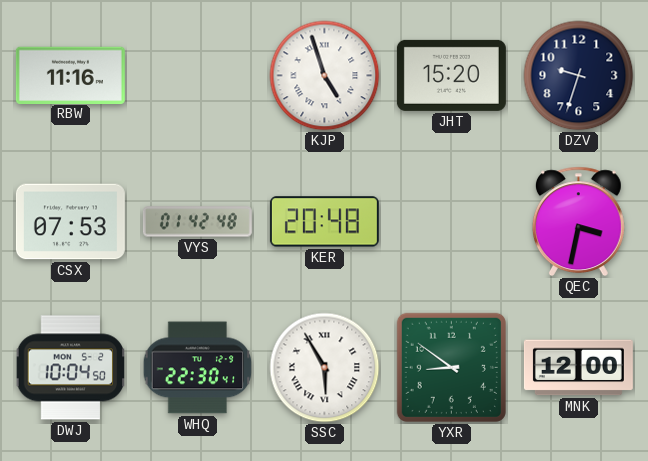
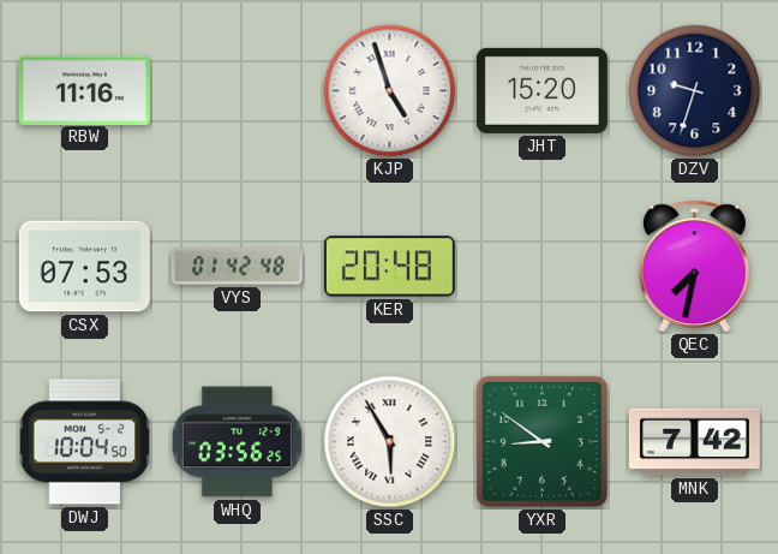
QEC: 3:32 -> 7:32
WHQ: 22:30 -> 03:56
MNK: 12:00 -> 7:42
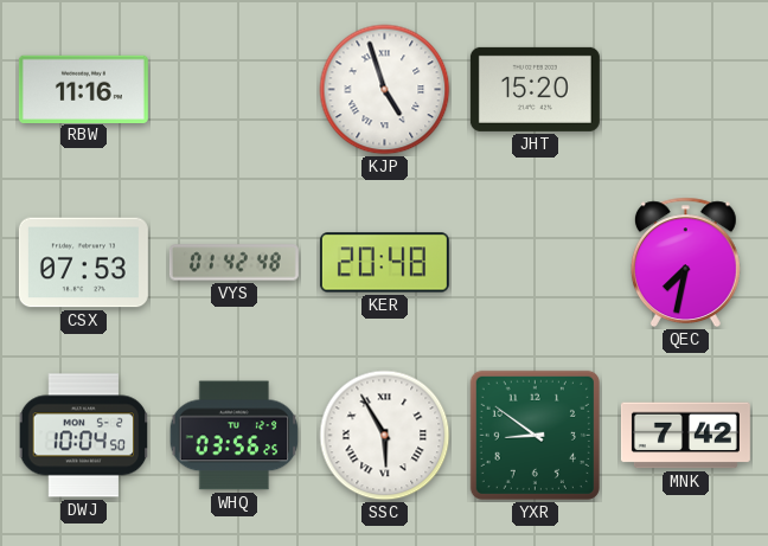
DZV: 9:33 -> none
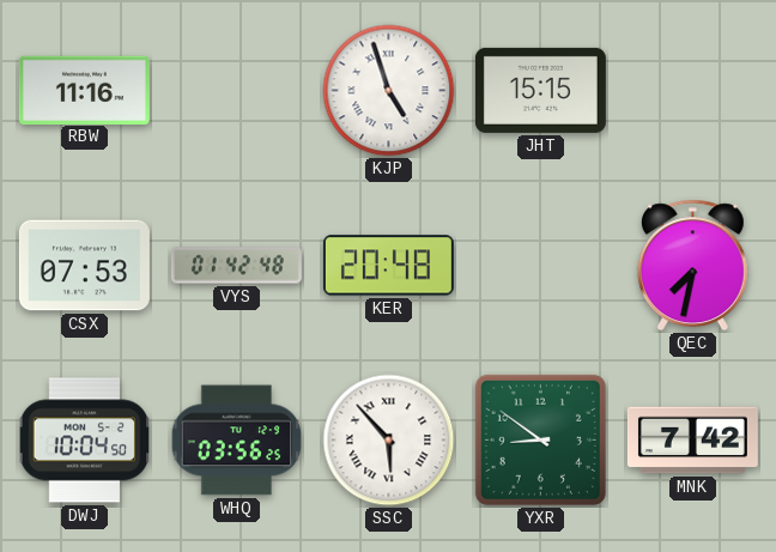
JHT: 15:20 -> 15:15
SSC: 5:55 -> 5:53
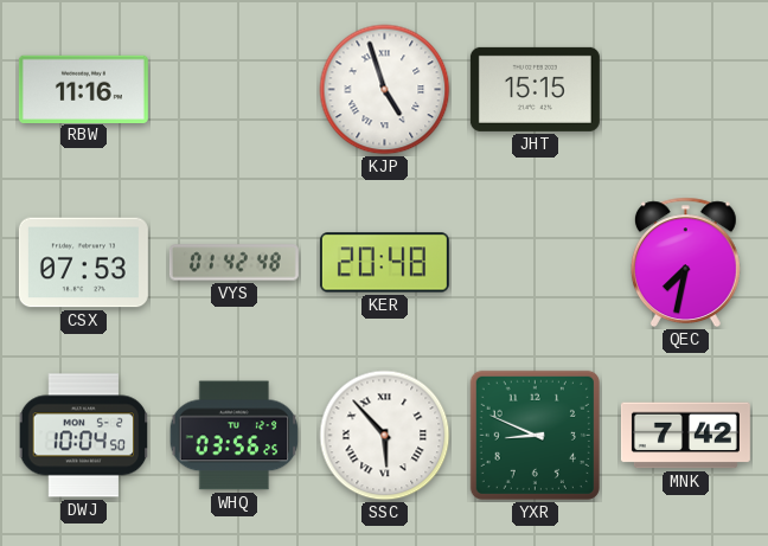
YXR: 8:51 -> 8:49
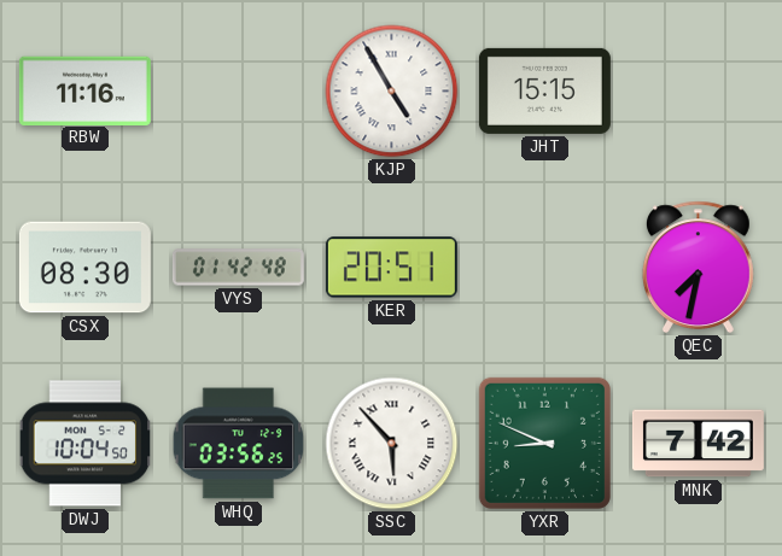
KJP: 4:57 -> 4:55
CSX: 07:53 -> 08:30
KER: 20:48 -> 20:51
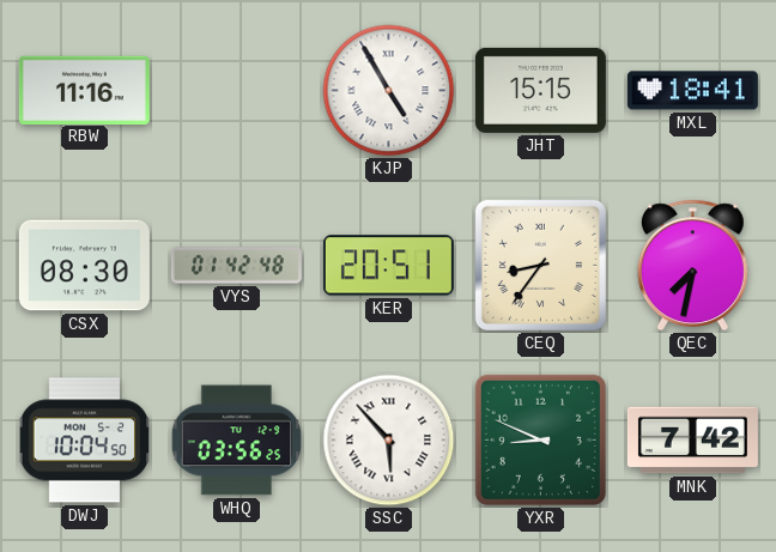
MXL: none -> 18:41
CEQ: none -> 8:36
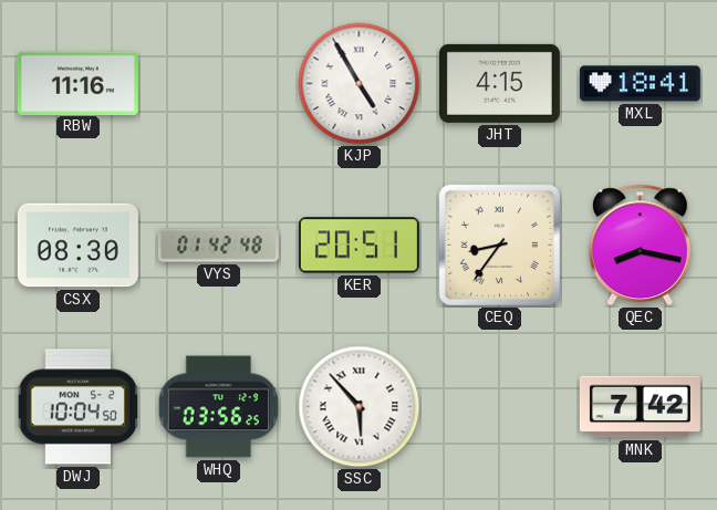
JHT: 15:15 -> 4:15
QEC: 7:32 -> 8:17
YXR: 8:49 -> none
